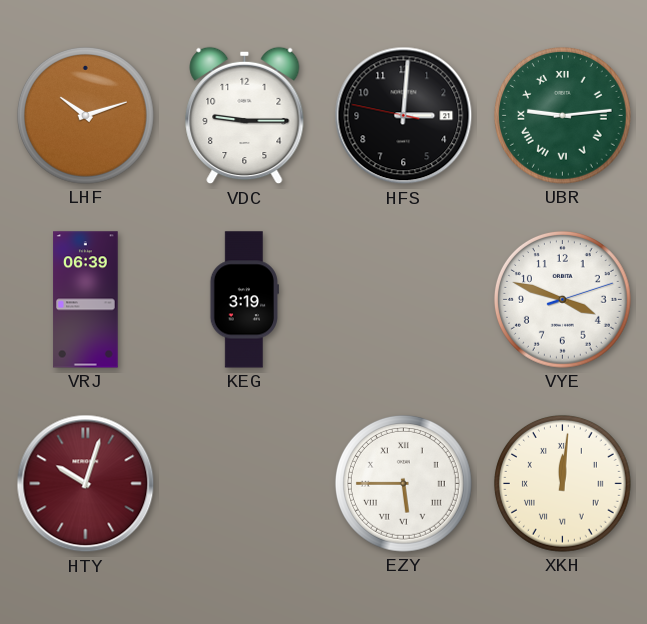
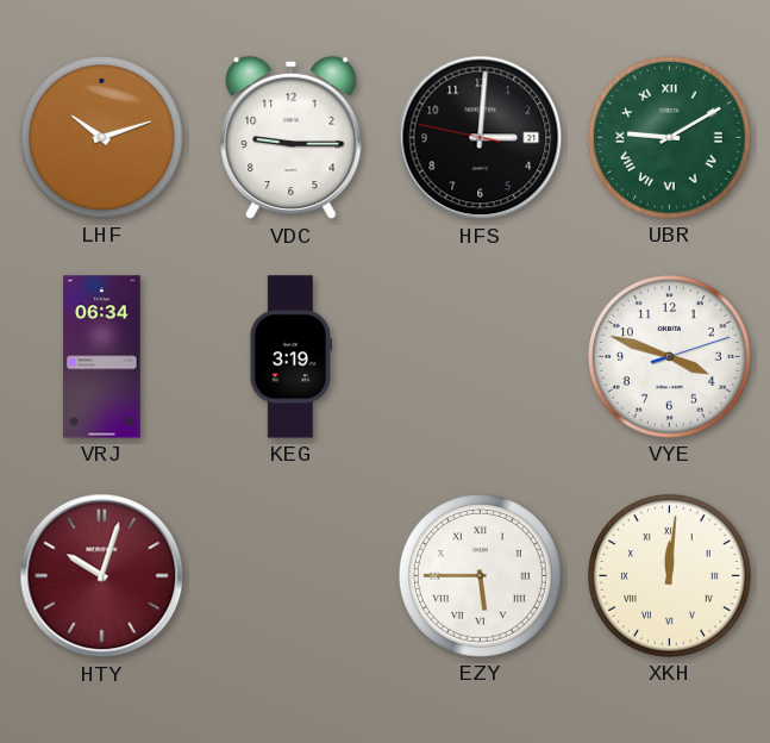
UBR: 9:14 -> 9:10
VRJ: 06:39 -> 06:34
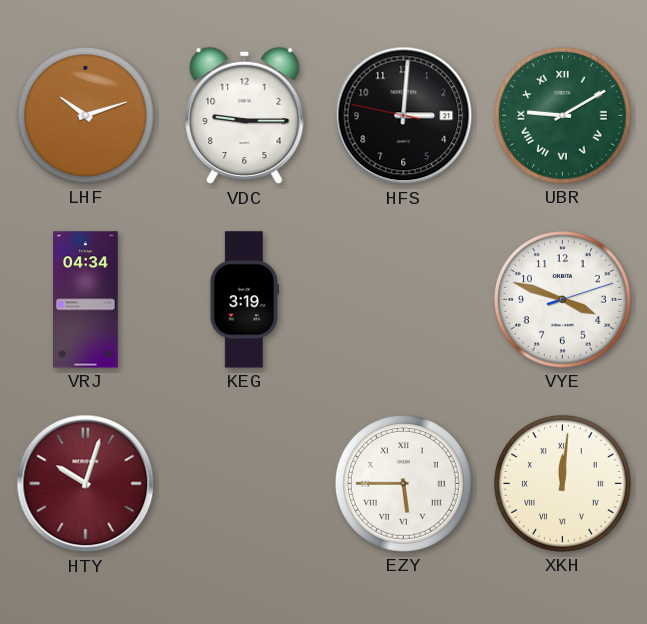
VRJ: 06:34 -> 04:34
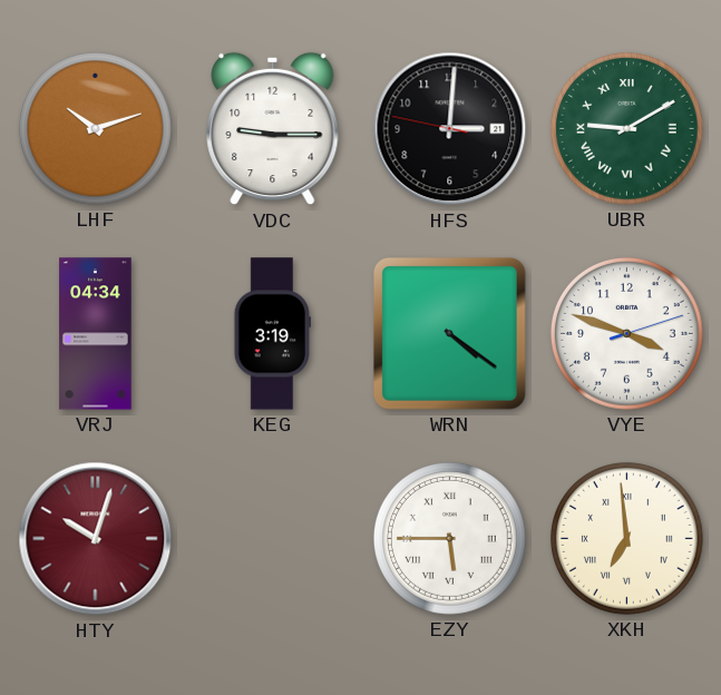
WRN: none -> 4:21
XKH: 12:01 -> 6:59
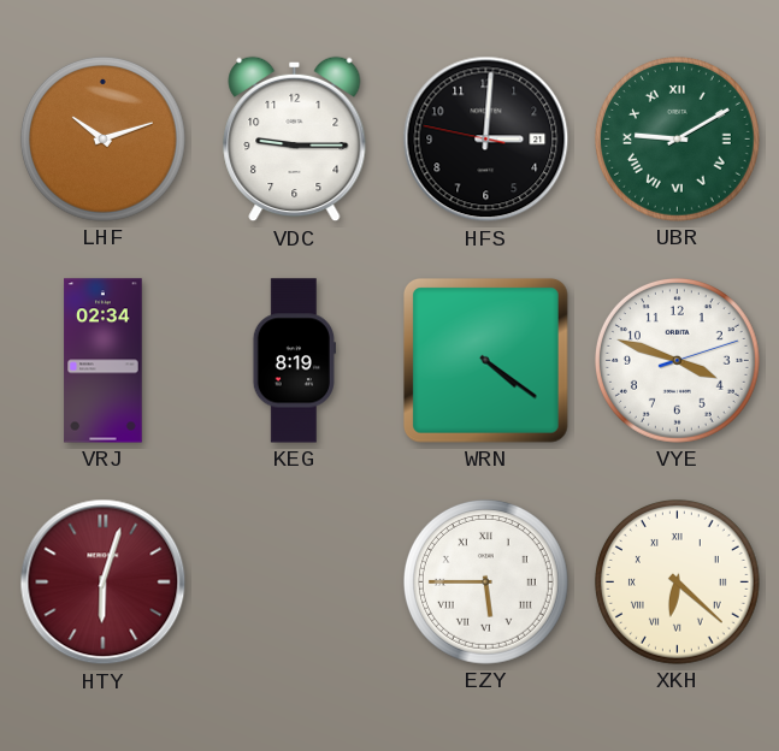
VRJ: 04:34 -> 02:34
KEG: 3:19 -> 8:19
HTY: 10:03 -> 6:03
XKH: 6:59 -> 6:22
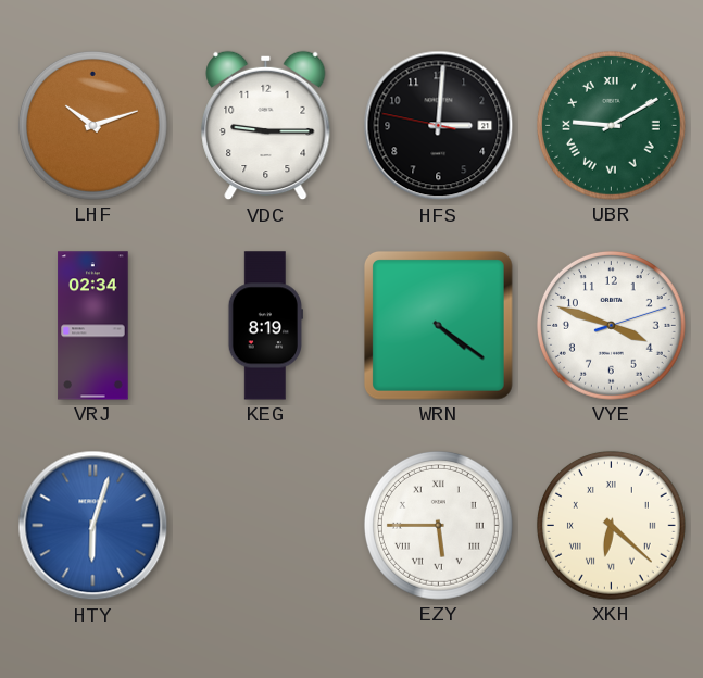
HTY dial: burgundy -> blue
